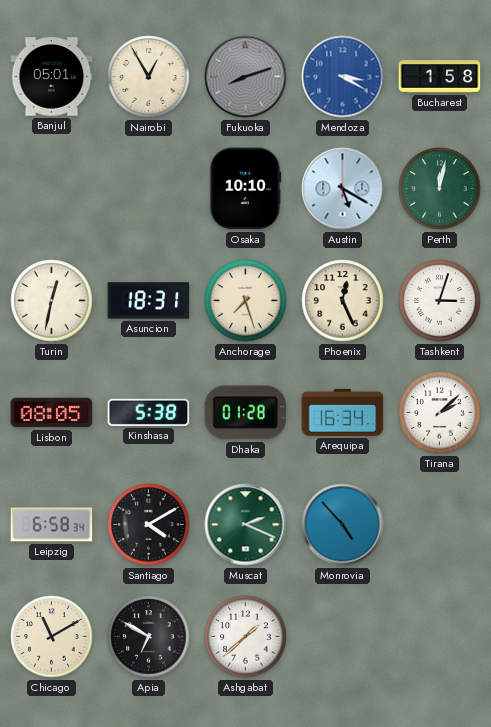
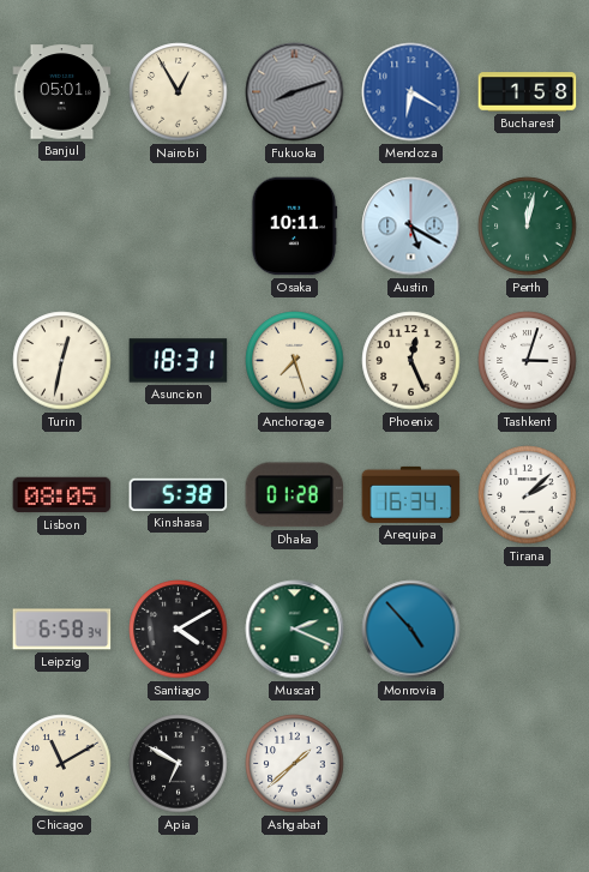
Mendoza: 3:20 -> 6:20
Osaka: 10:10 -> 10:11
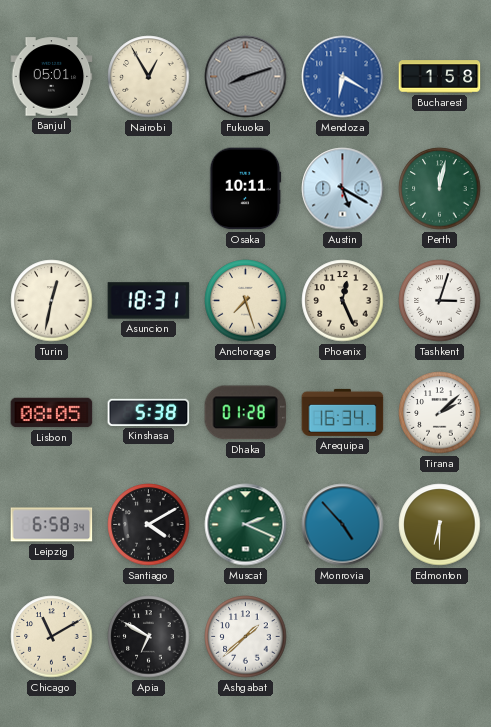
Edmonton: none -> 6:30
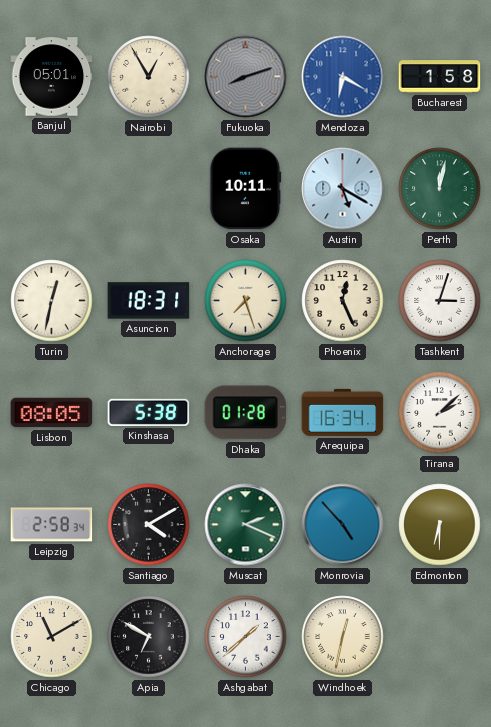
Leipzig: 6:58 -> 2:58
Windhoek: none -> 12:32
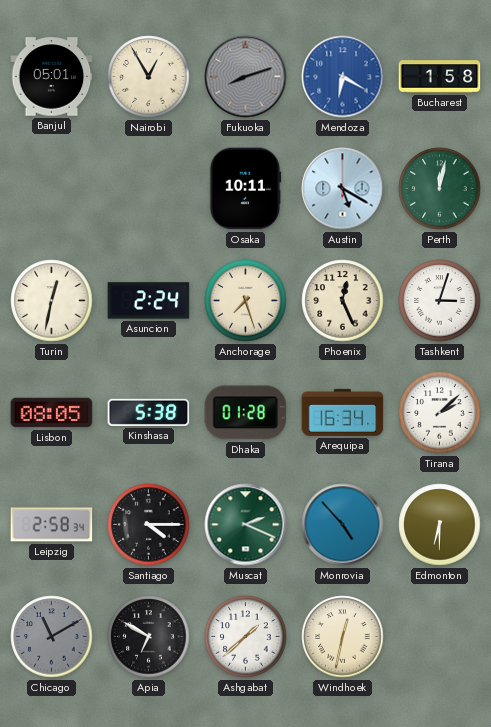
Asuncion: 18:31 -> 2:24
Santiago: 4:10 -> 4:15
Chicago dial: cream -> grey
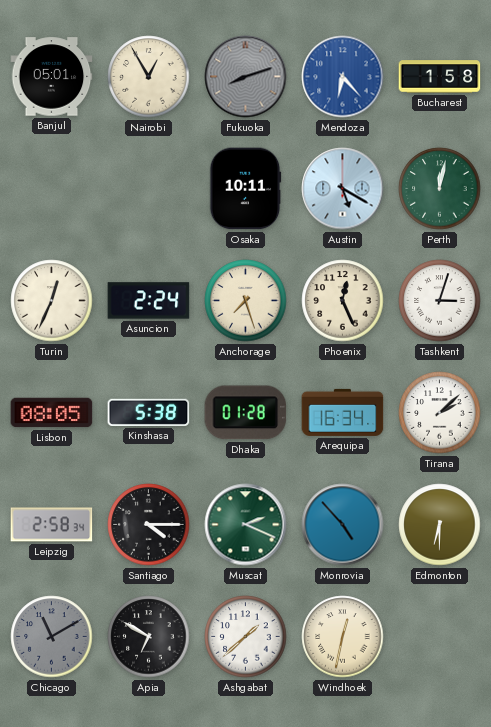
Mendoza: 6:20 -> 6:23
Turin: 12:32 -> 12:34
